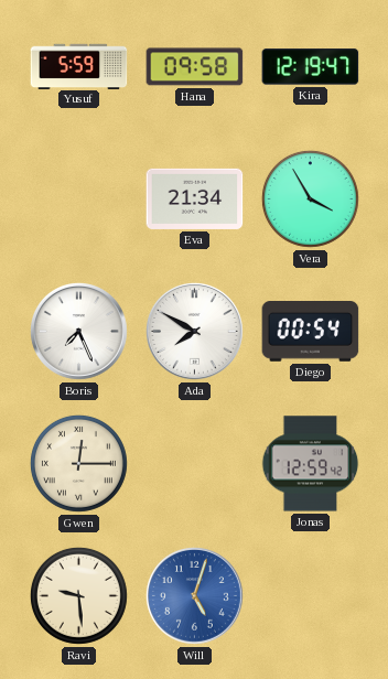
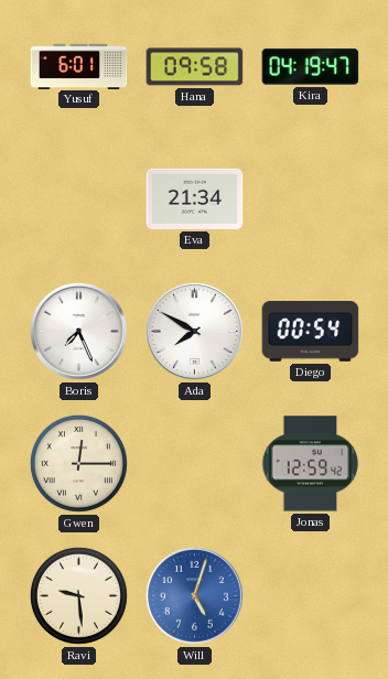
Yusuf: 5:59 -> 6:01
Kira: 12:19 -> 04:19
Vera: 3:55 -> none
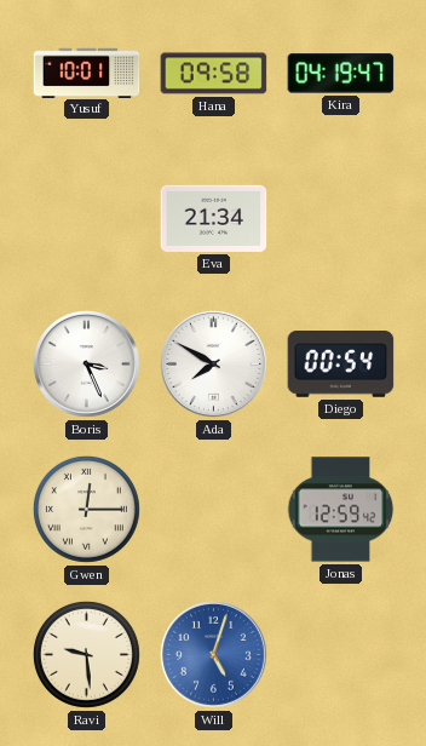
Yusuf: 6:01 -> 10:01
Boris: 7:26 -> 3:26
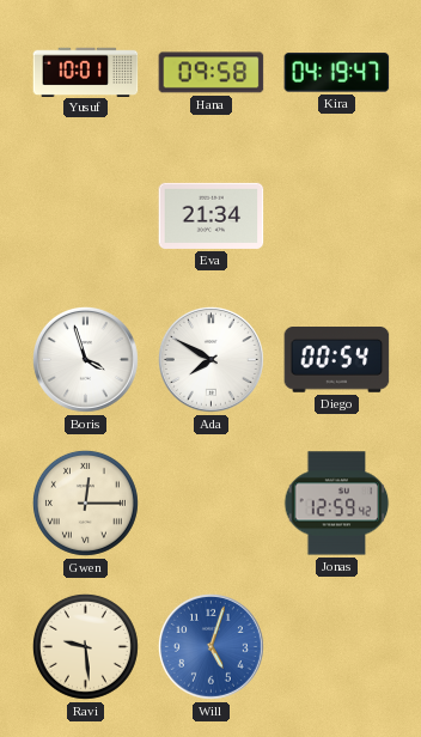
Boris: 3:26 -> 3:57
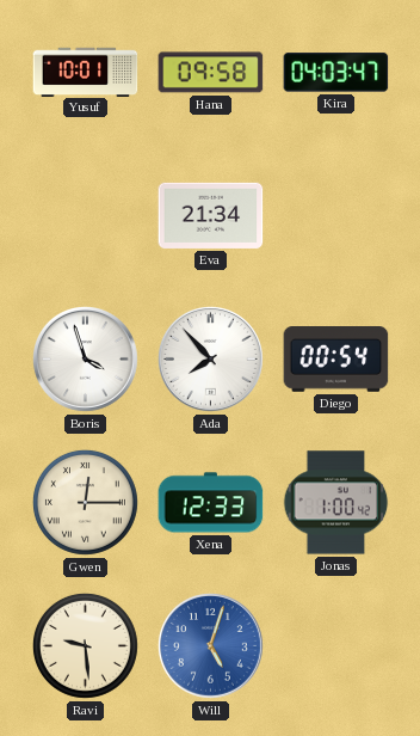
Kira: 04:19 -> 04:03
Ada: 7:50 -> 7:53
Xena: none -> 12:33
Jonas: 12:59 -> 1:00
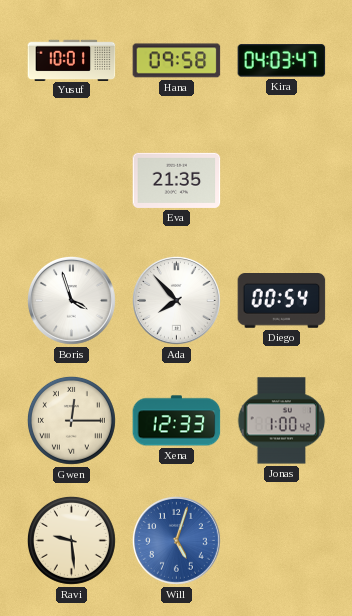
Eva: 21:34 -> 21:35
